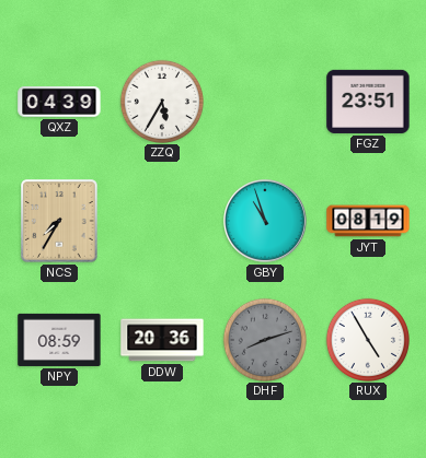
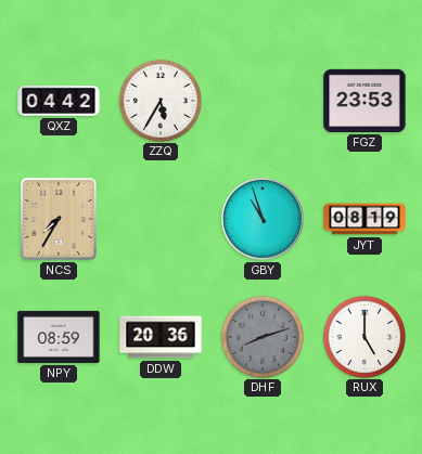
QXZ: 04:39 -> 04:42
FGZ: 23:51 -> 23:53
RUX: 4:55 -> 5:00
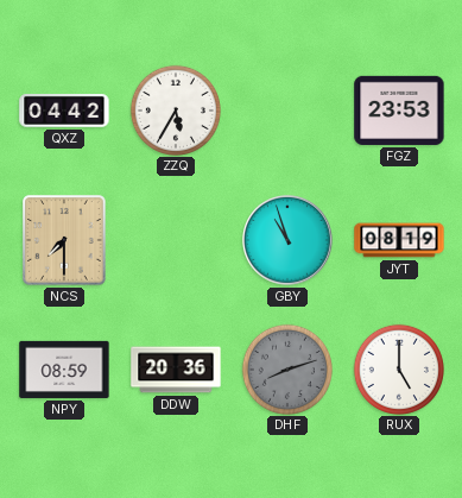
NCS: 7:35 -> 7:30
